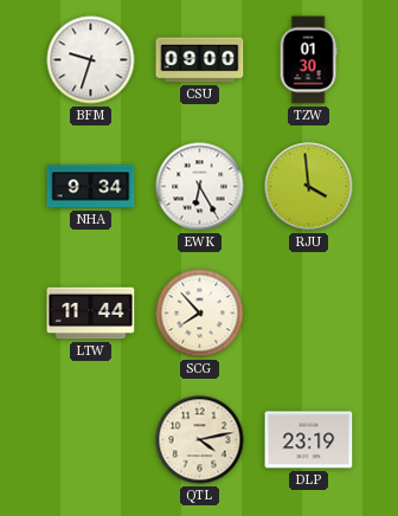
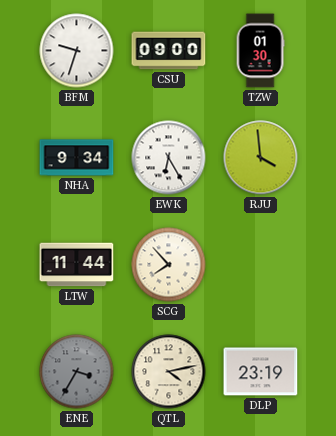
ENE: none -> 3:35
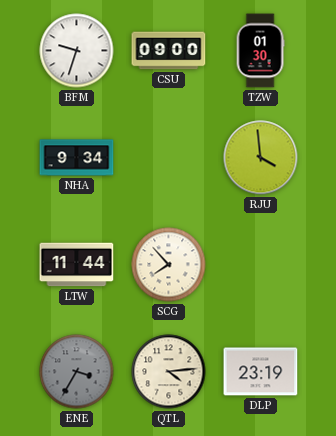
EWK: 6:25 -> none
QTL: 4:13 -> 4:14
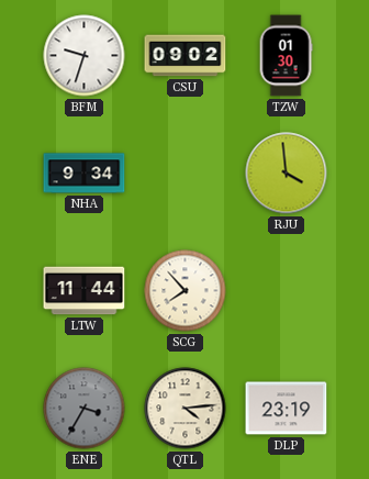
CSU: 09:00 -> 09:02
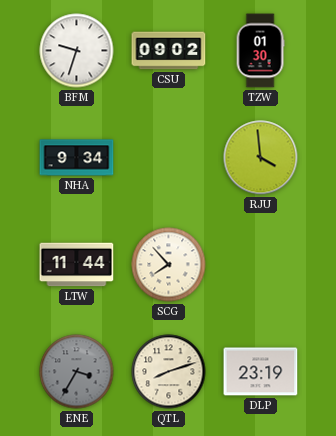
QTL: 4:14 -> 8:12
